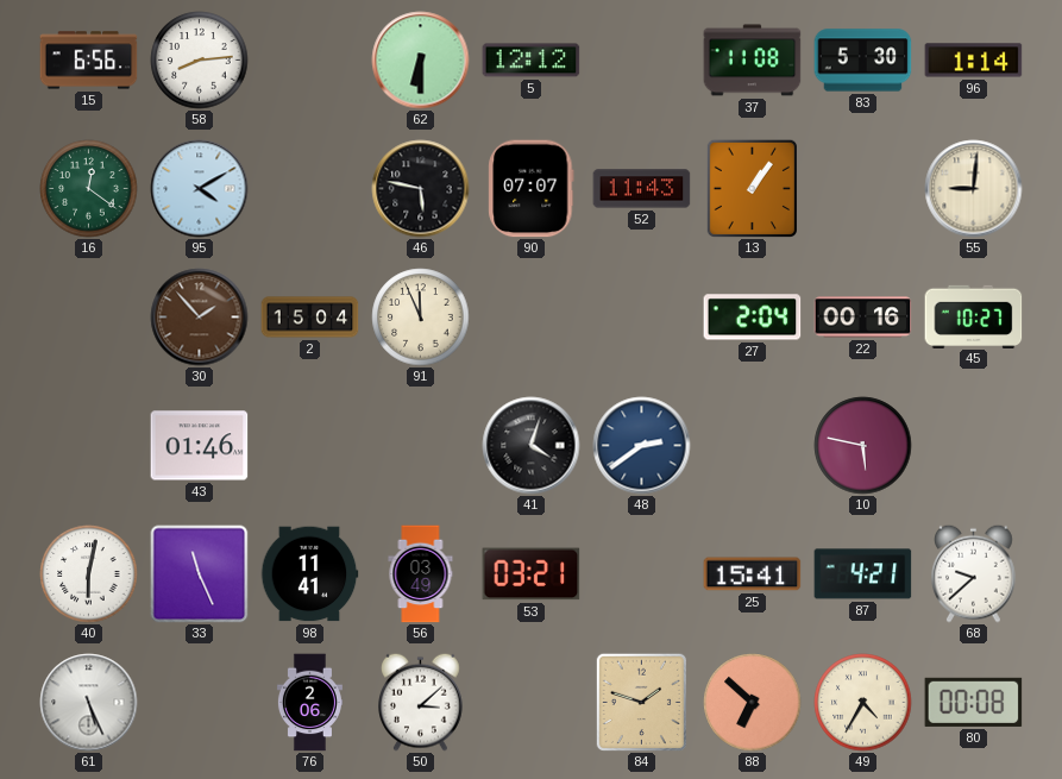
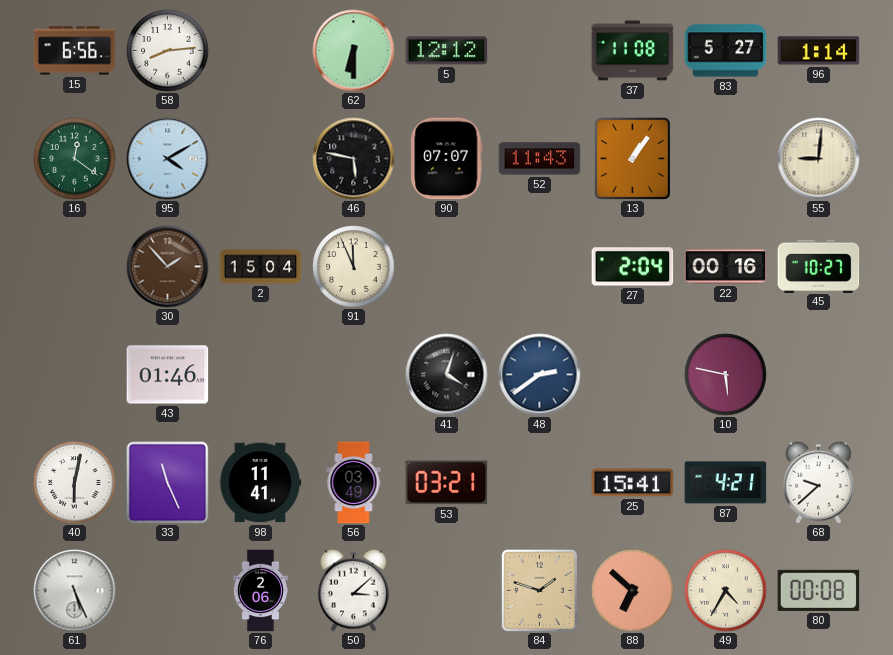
83: 5:30 -> 5:27
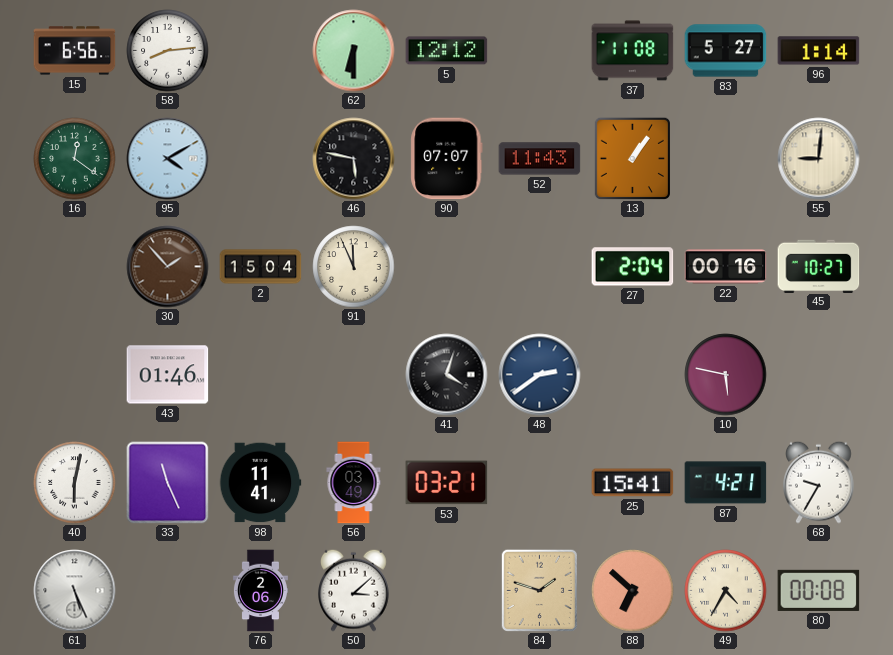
68: 9:38 -> 9:35
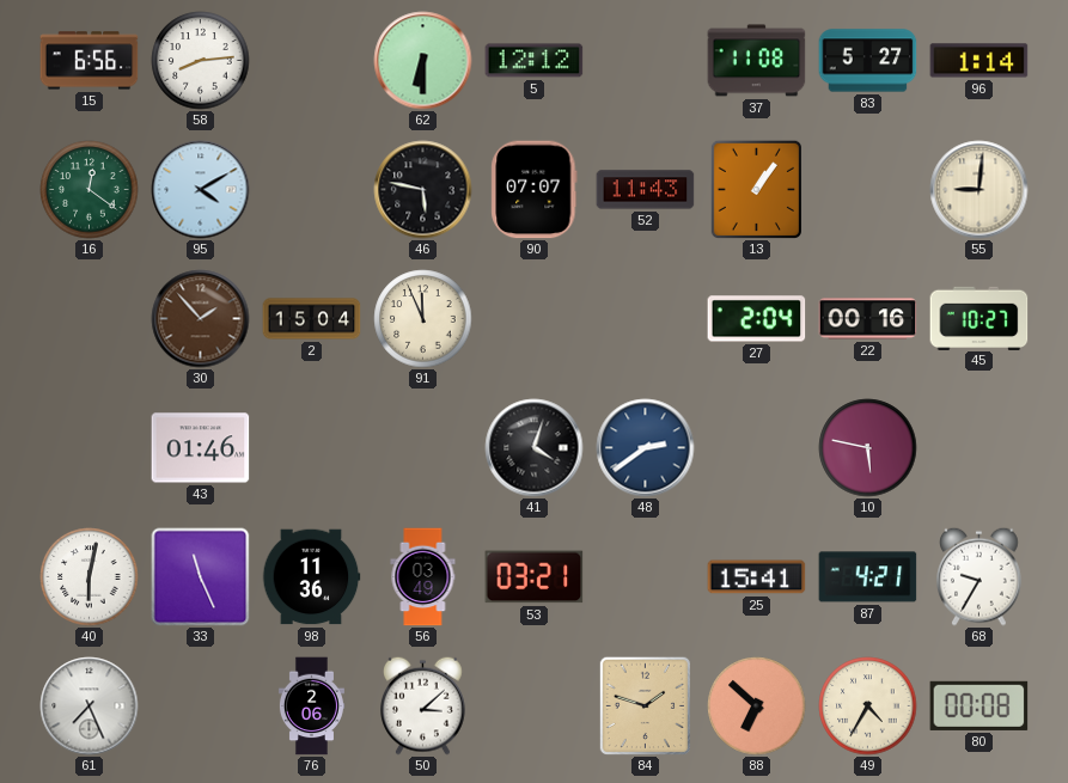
98: 11:41 -> 11:36
61: 5:26 -> 7:26
